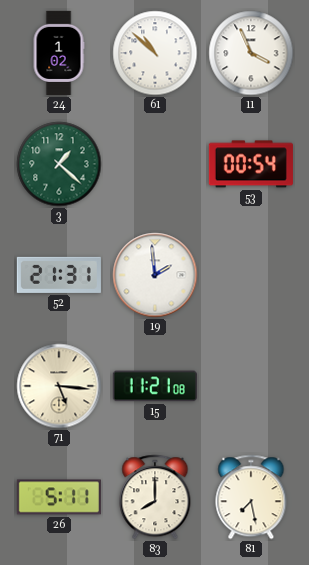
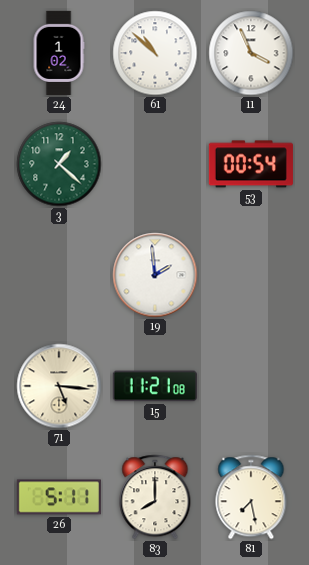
52: 21:31 -> none
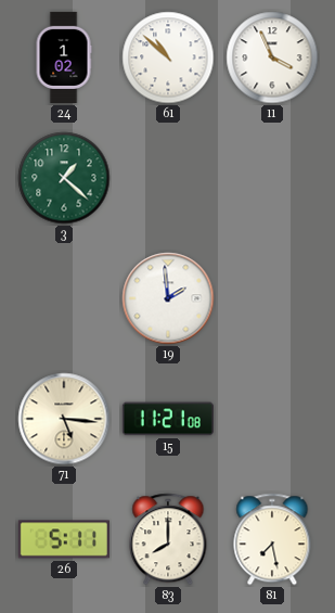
53: 00:54 -> none
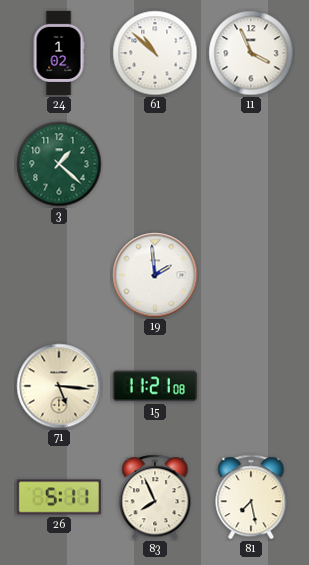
83: 8:00 -> 7:56
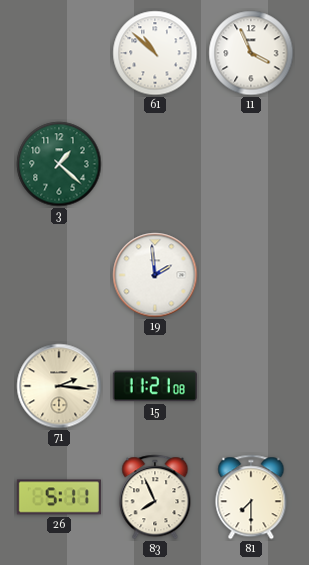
24: 1:02 -> none
71: 5:16 -> 2:16
81: 7:28 -> 7:30
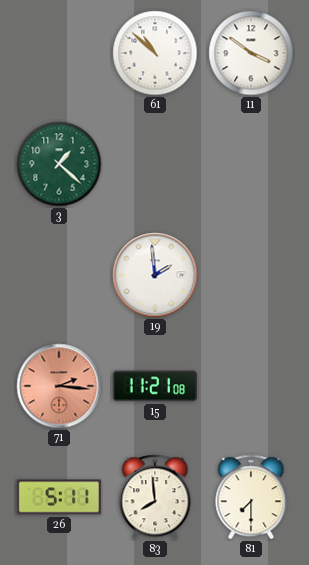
11: 3:56 -> 3:51
71 dial: cream -> salmon
83: 7:56 -> 7:59
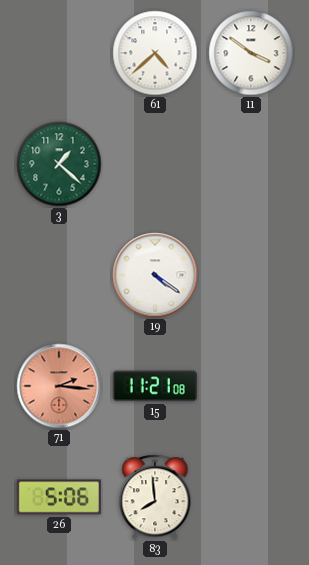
61: 10:52 -> 4:38
19: 1:59 -> 4:21
26: 5:11 -> 5:06
81: 7:30 -> none
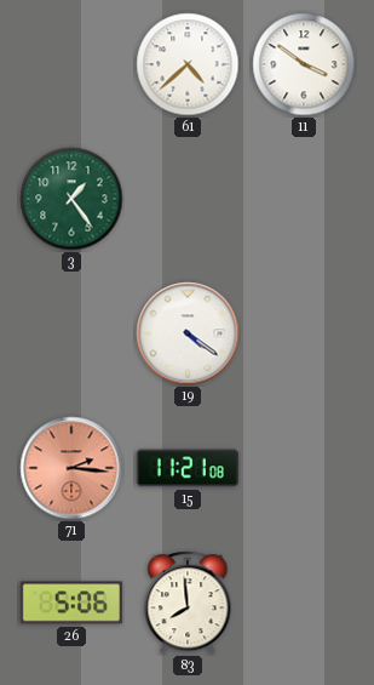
3: 1:22 -> 1:24
